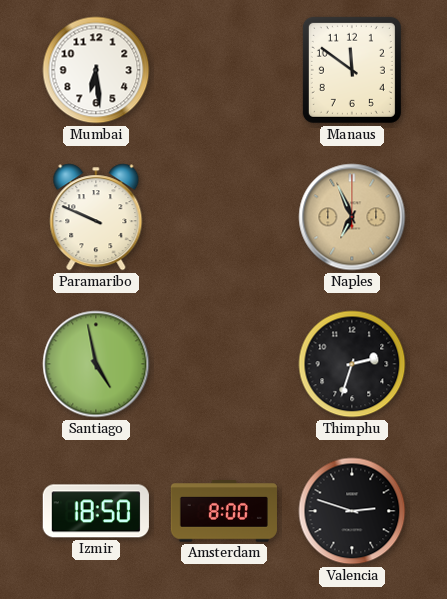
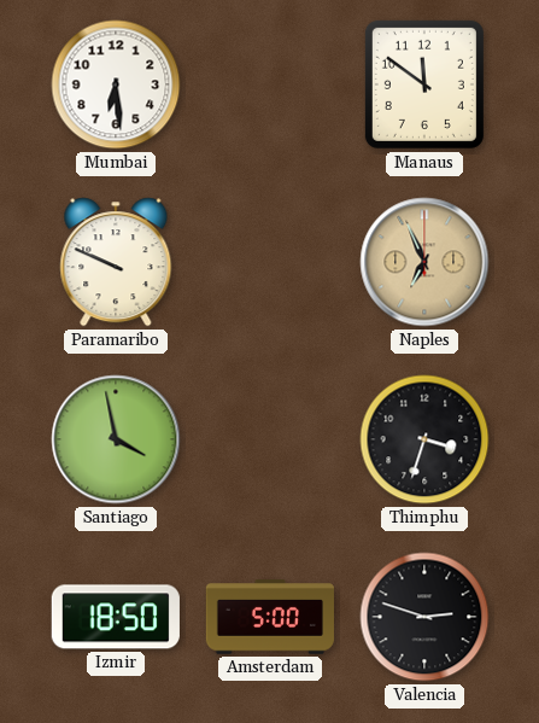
Santiago: 4:58 -> 3:58
Thimphu: 2:33 -> 3:33
Amsterdam: 8:00 -> 5:00
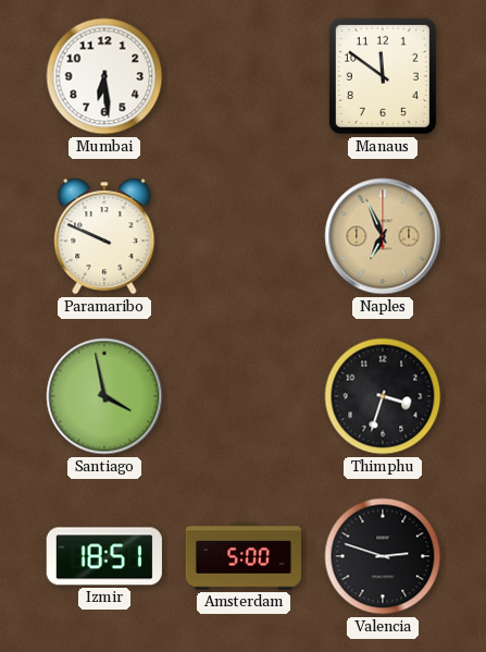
Izmir: 18:50 -> 18:51
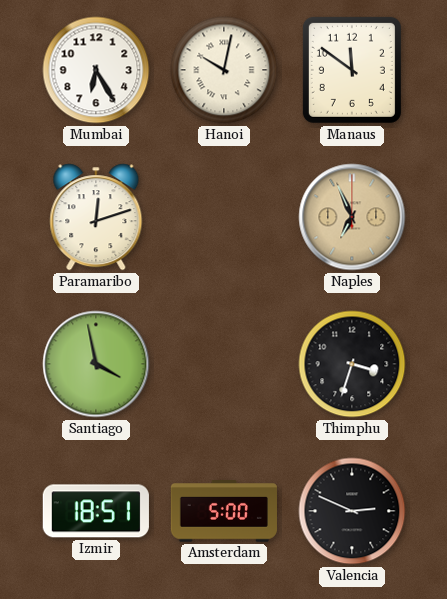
Mumbai: 6:29 -> 6:25
Hanoi: none -> 10:02
Paramaribo: 9:49 -> 12:12
Valencia: 2:48 -> 2:49
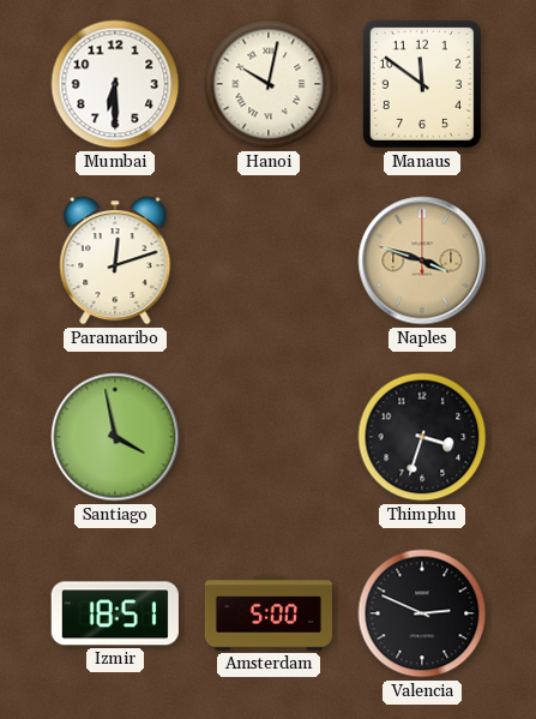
Mumbai: 6:25 -> 6:30
Naples: 6:56 -> 3:48
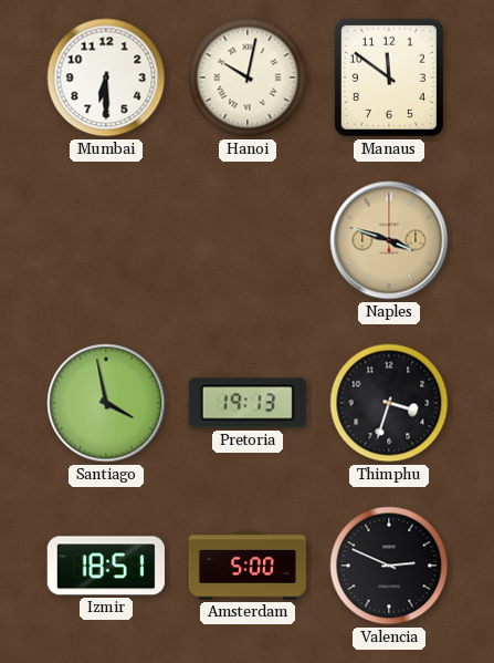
Paramaribo: 12:12 -> none
Pretoria: none -> 19:13
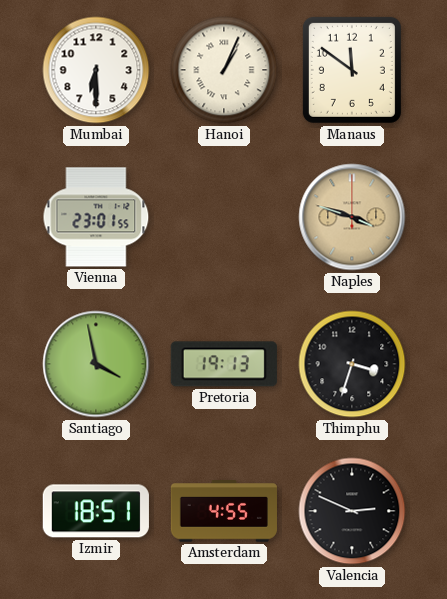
Hanoi: 10:02 -> 1:04
Vienna: none -> 23:01
Amsterdam: 5:00 -> 4:55
